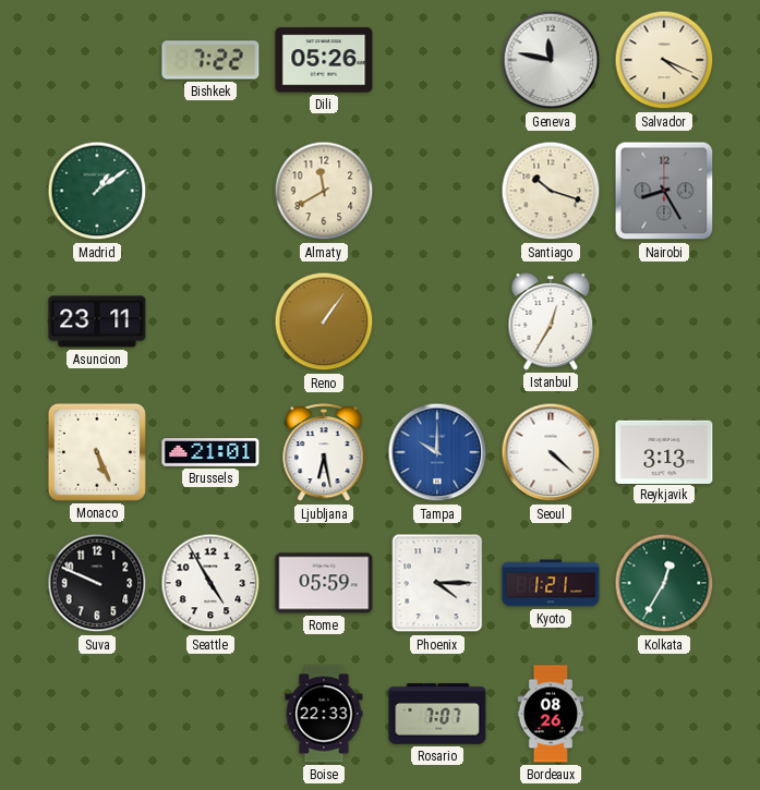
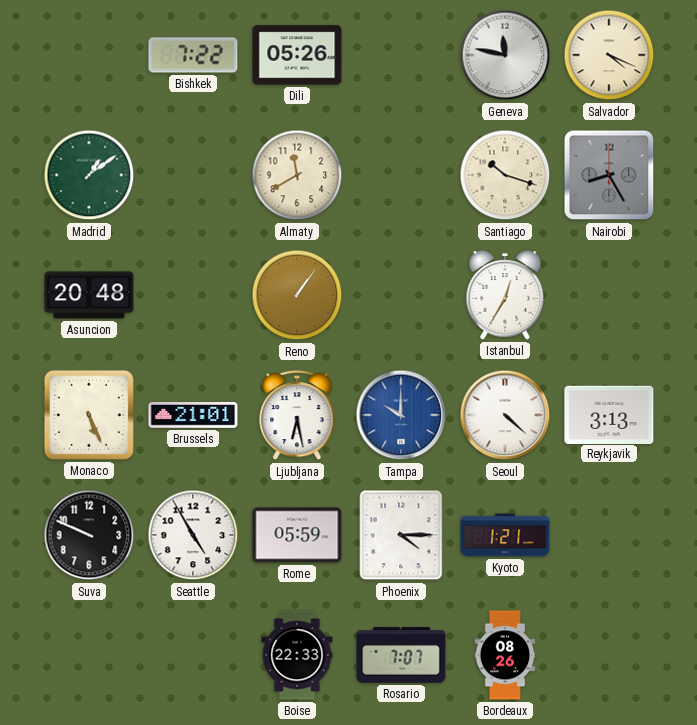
Asuncion: 23:11 -> 20:48
Kolkata: 12:35 -> none
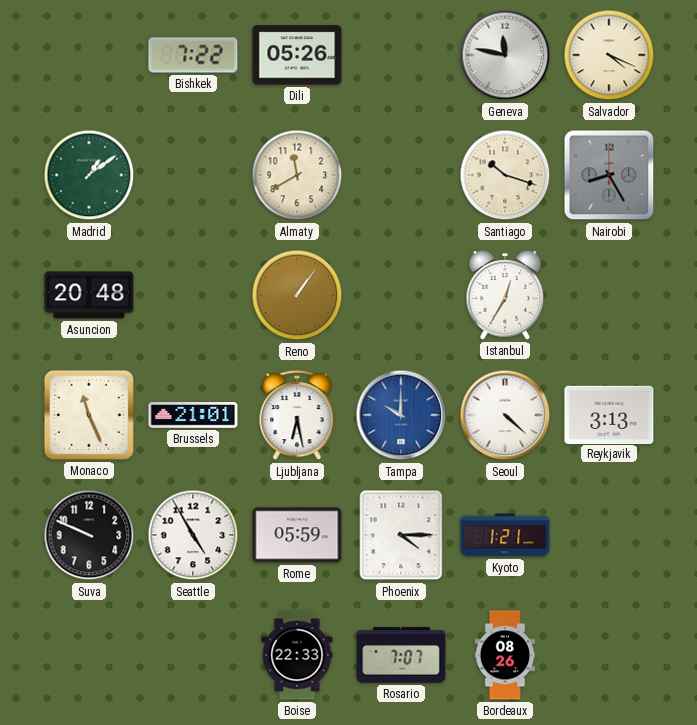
Monaco: 5:26 -> 11:26
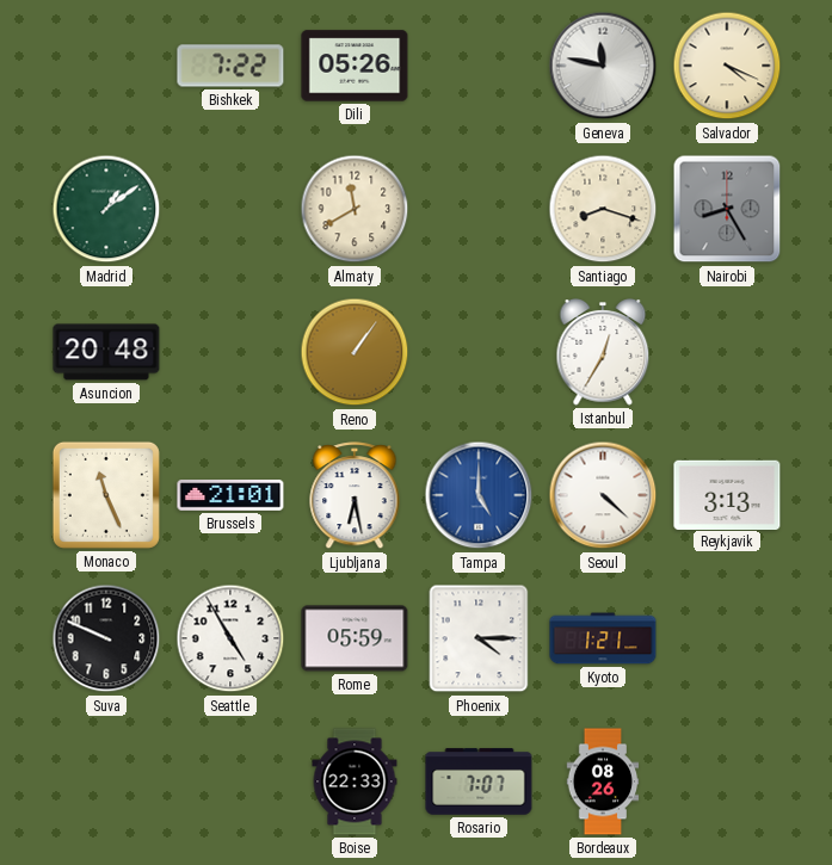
Santiago: 10:18 -> 8:18
Tampa: 10:00 -> 5:00
